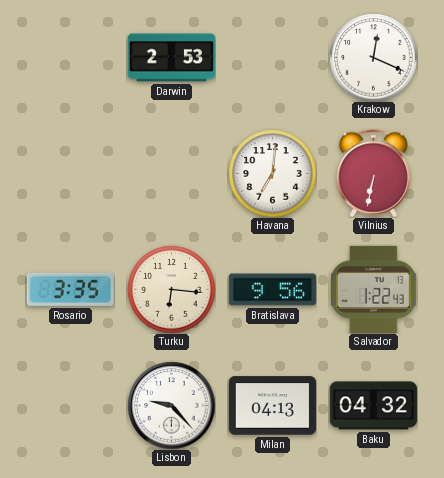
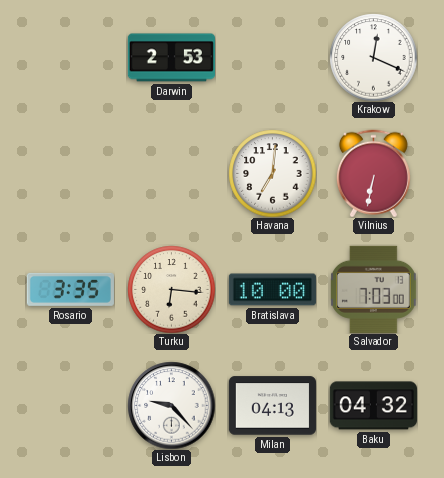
Bratislava: 9:56 -> 10:00
Salvador: 1:22 -> 7:03
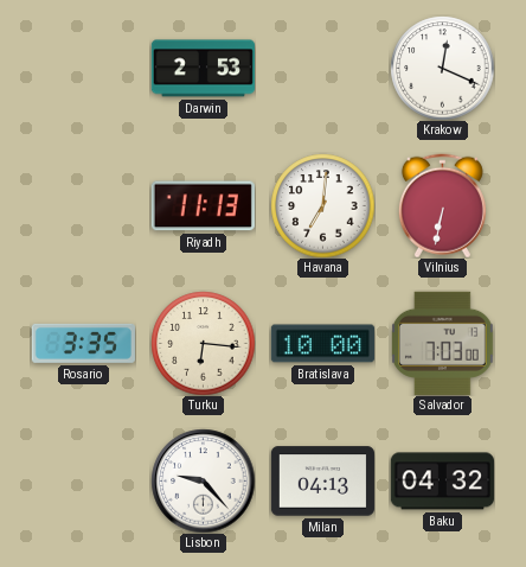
Riyadh: none -> 11:13
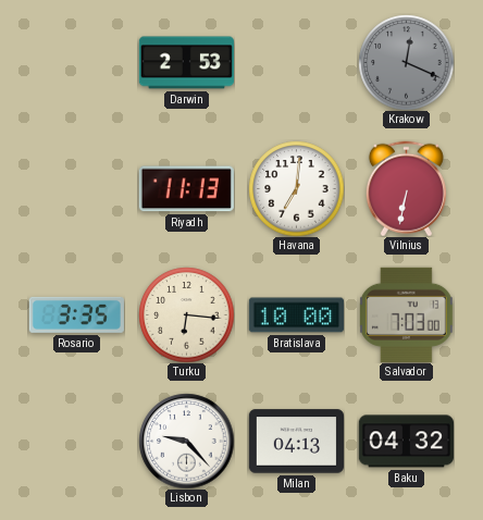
Krakow dial: white -> grey
